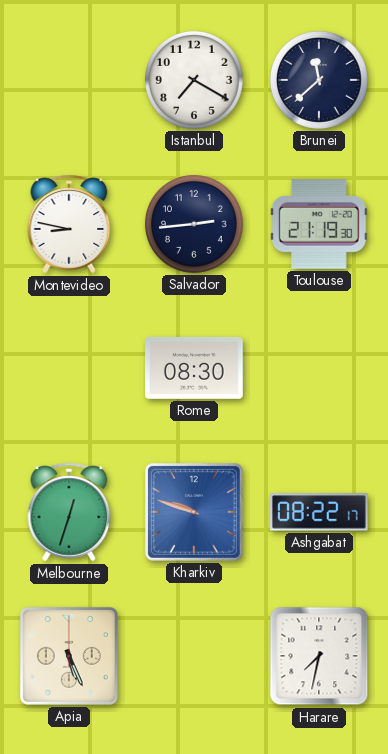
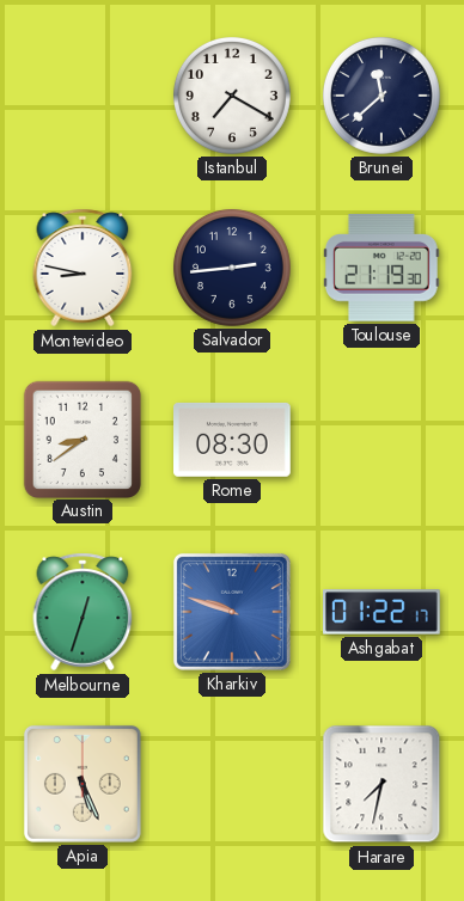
Austin: none -> 8:39
Ashgabat: 08:22 -> 01:22
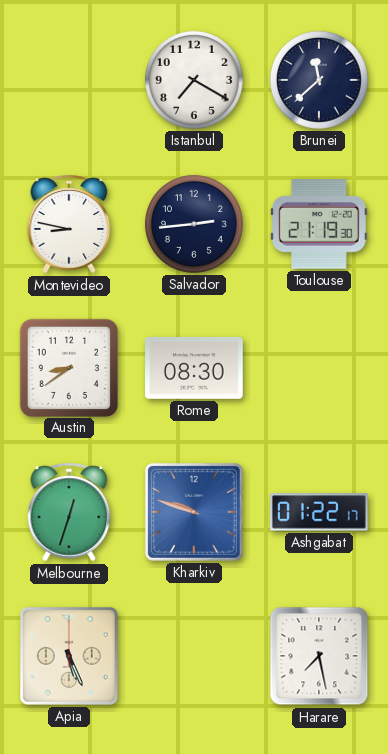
Harare: 7:32 -> 7:28
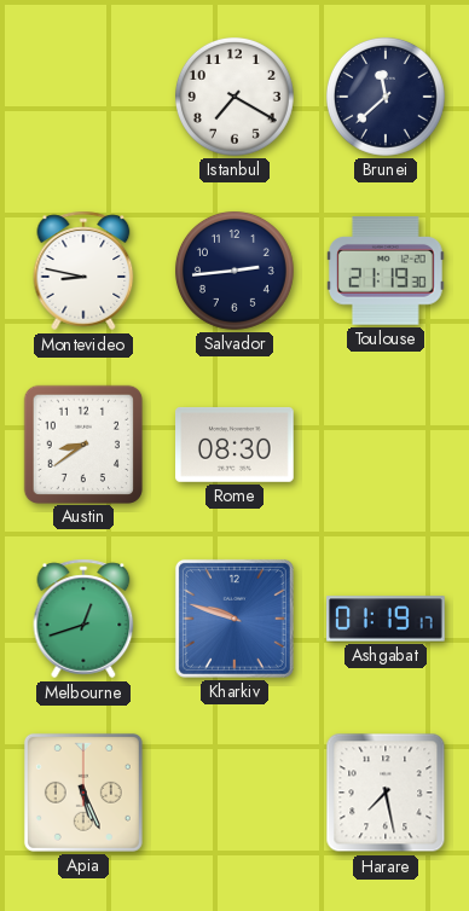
Melbourne: 12:33 -> 12:42
Ashgabat: 01:22 -> 01:19
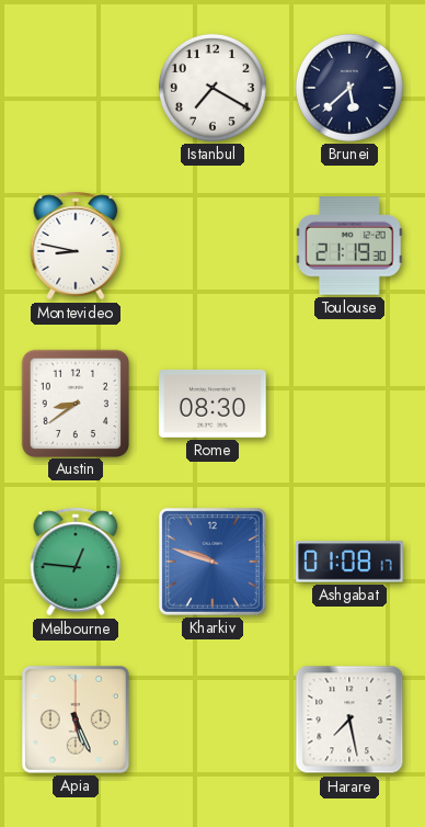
Brunei: 11:38 -> 5:38
Salvador: 2:44 -> none
Melbourne: 12:42 -> 12:46
Ashgabat: 01:19 -> 01:08
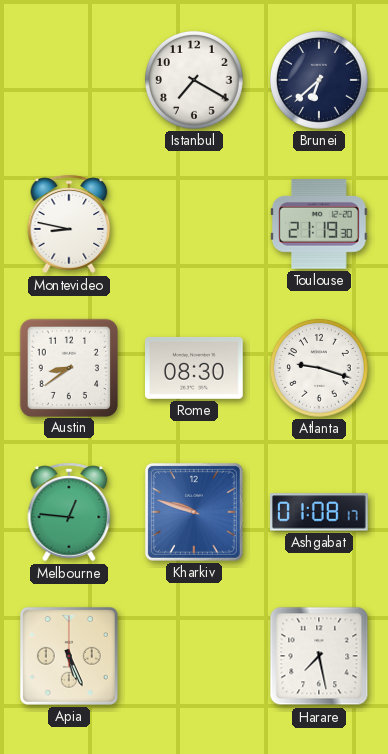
Brunei: 5:38 -> 6:38
Atlanta: none -> 9:18
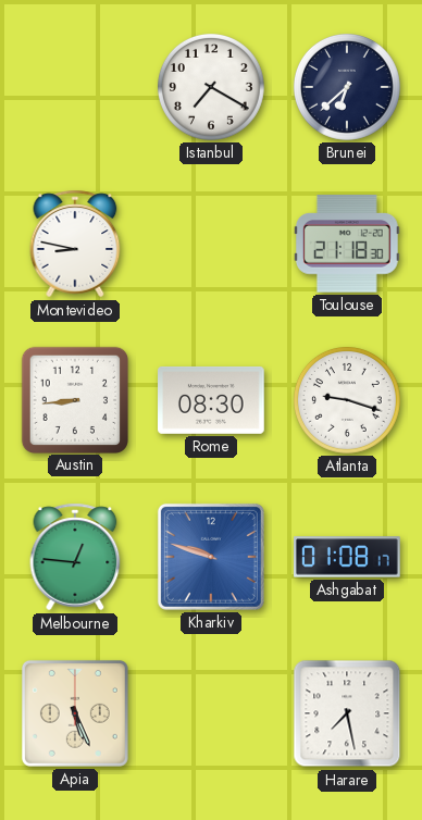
Toulouse: 21:19 -> 21:18
Austin: 8:39 -> 8:44
